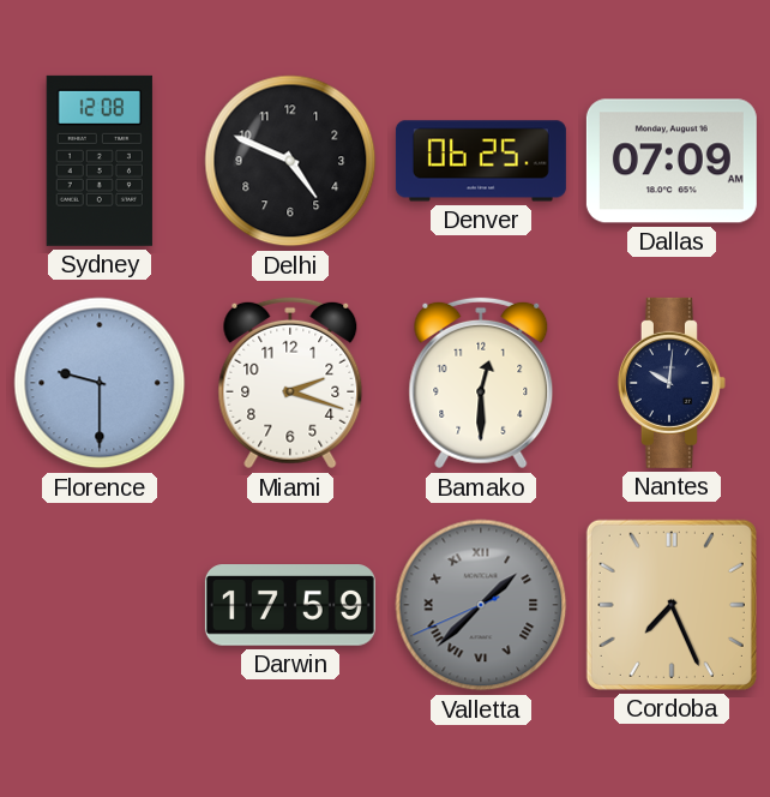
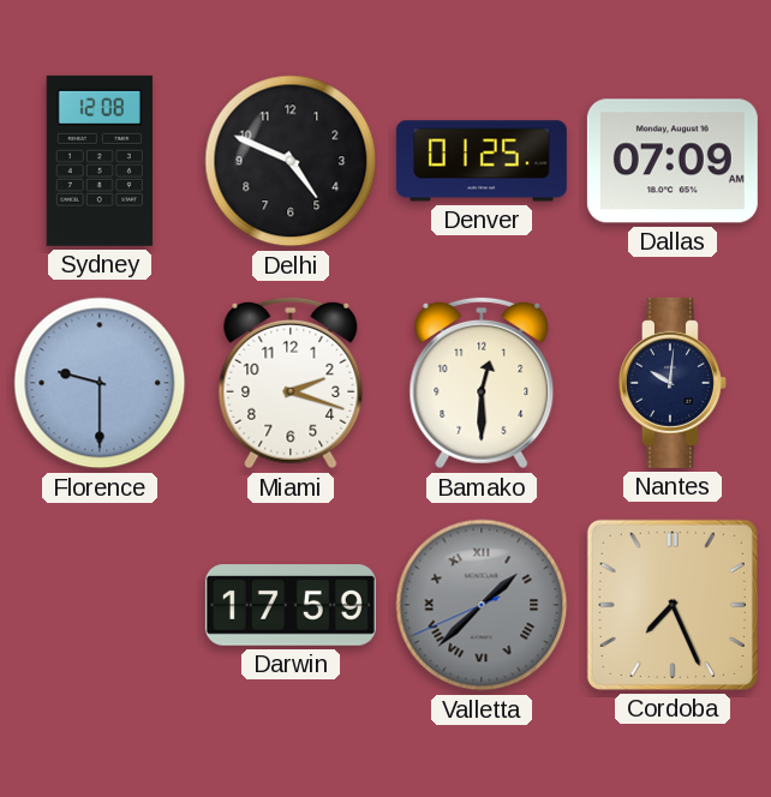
Denver: 06:25 -> 01:25
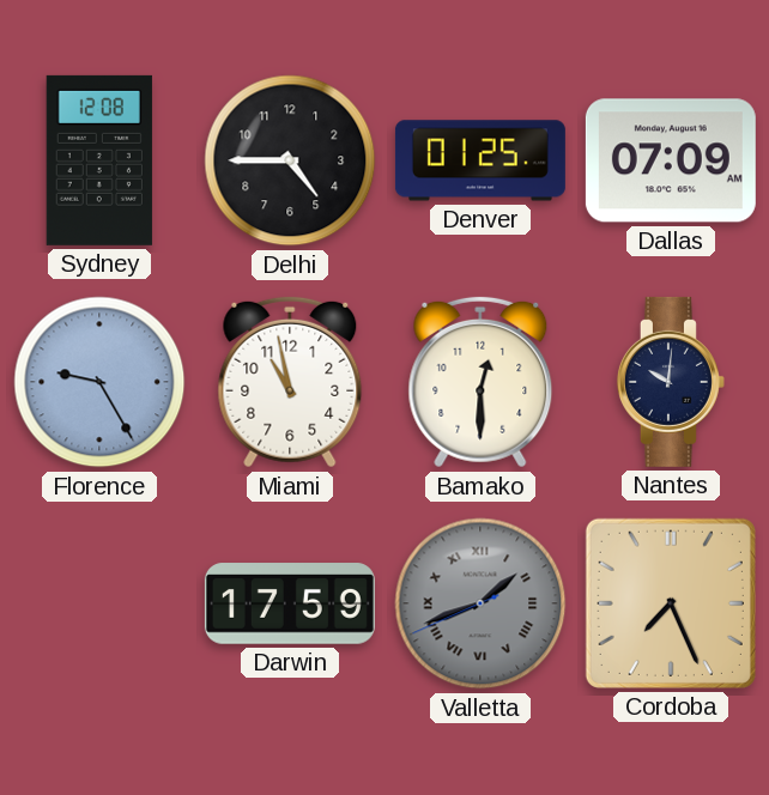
Delhi: 4:49 -> 4:45
Florence: 9:30 -> 9:25
Miami: 2:18 -> 10:58
Valletta: 1:37 -> 1:41
